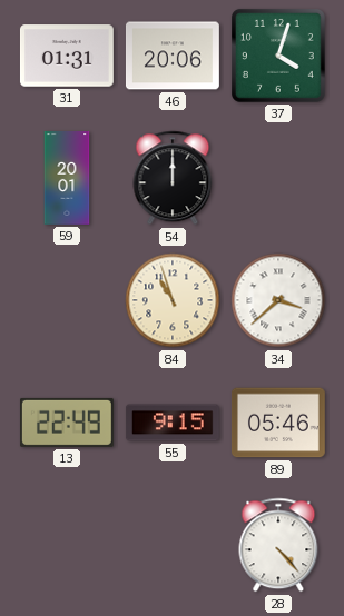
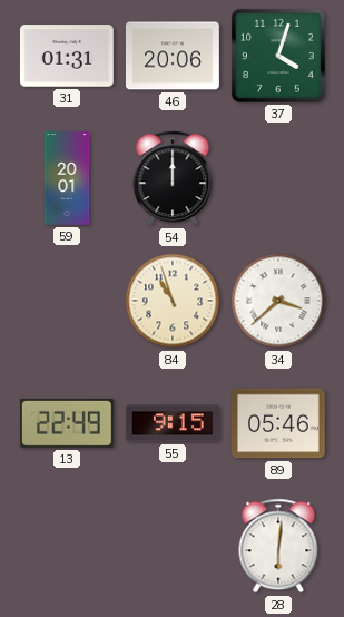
28: 4:23 -> 6:01
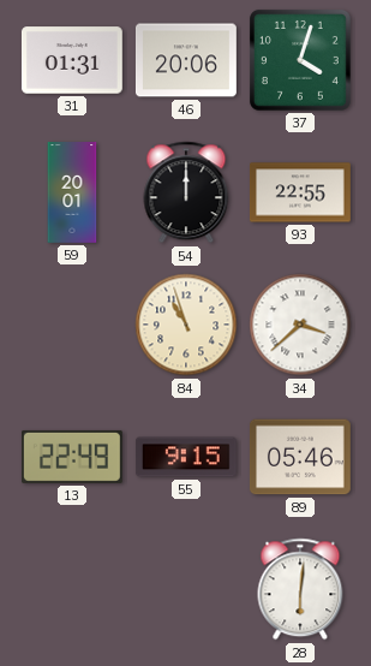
93: none -> 22:55
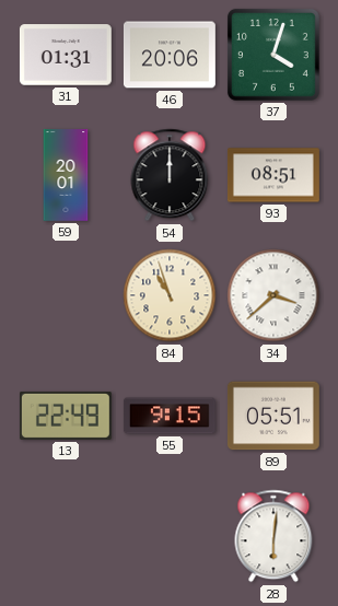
93: 22:55 -> 08:51
89: 05:46 -> 05:51
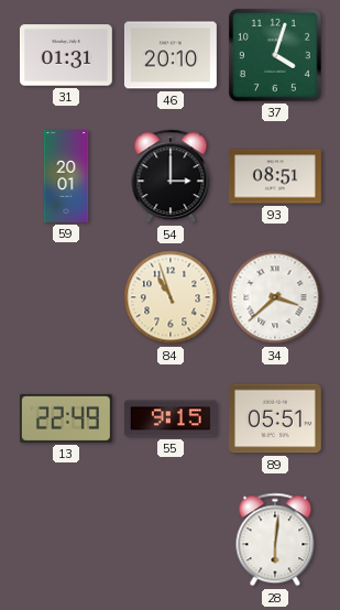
46: 20:06 -> 20:10
54: 12:00 -> 3:00
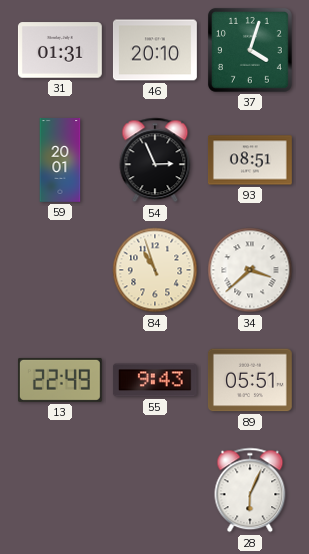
54: 3:00 -> 2:56
55: 9:15 -> 9:43
28: 6:01 -> 6:04
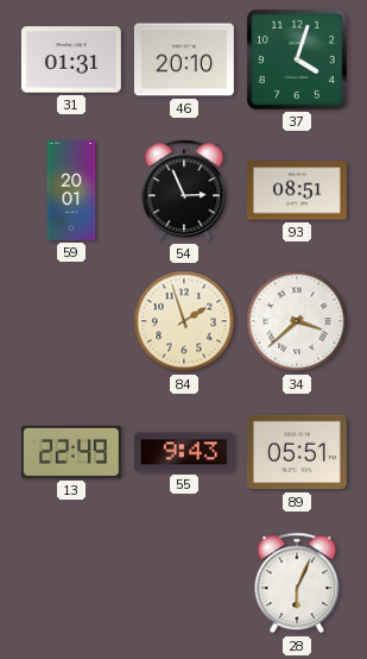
84: 10:57 -> 1:57
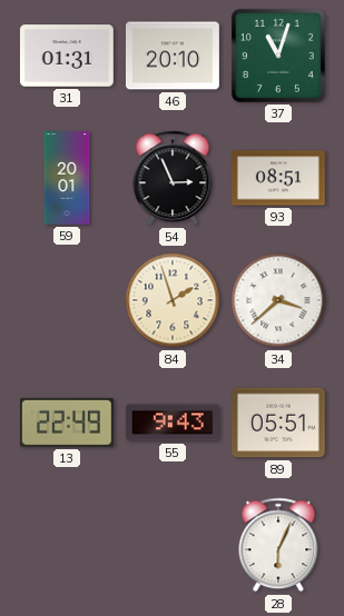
37: 4:03 -> 11:03
